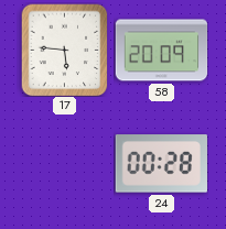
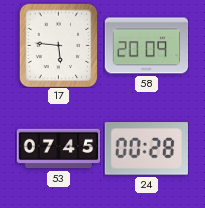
53: none -> 07:45
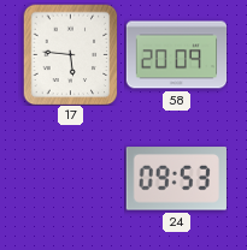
53: 07:45 -> none
24: 00:28 -> 09:53
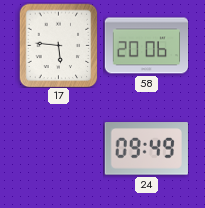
58: 20:09 -> 20:06
24: 09:53 -> 09:49
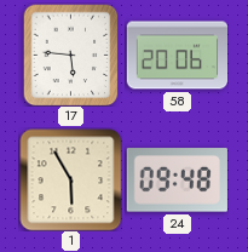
1: none -> 5:55
24: 09:49 -> 09:48
